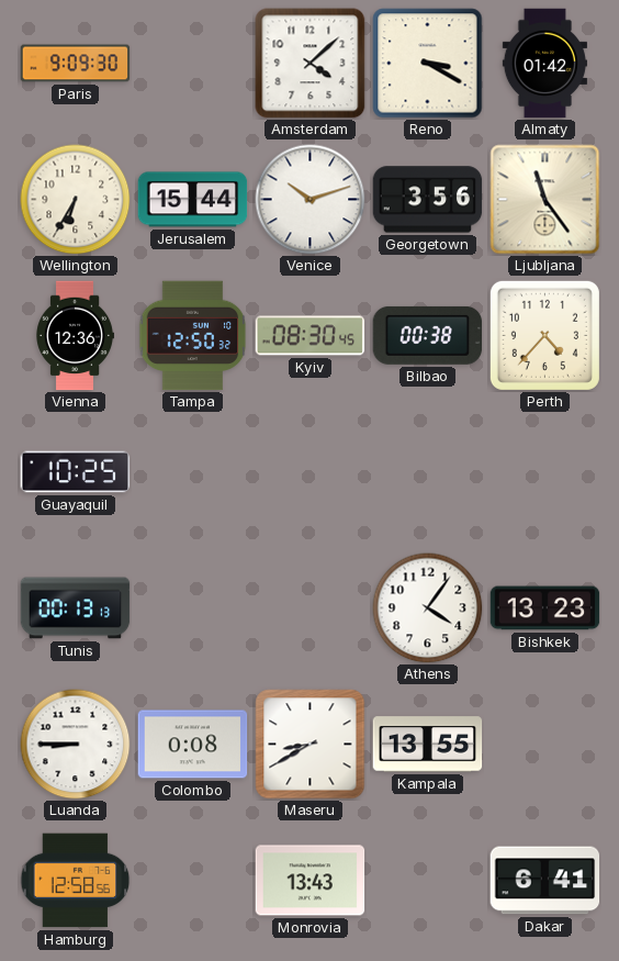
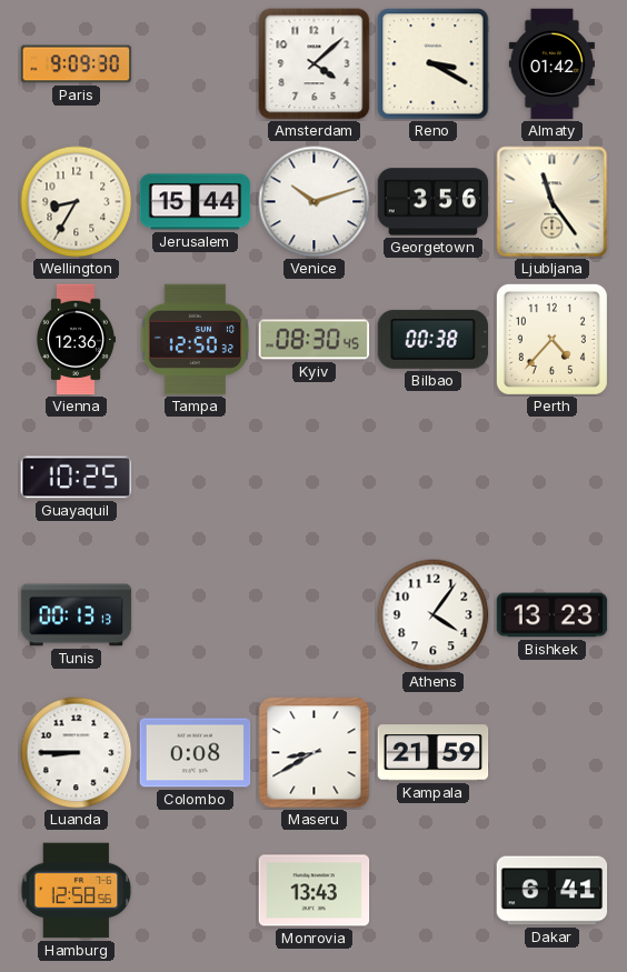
Wellington: 6:35 -> 8:35
Kampala: 13:55 -> 21:59
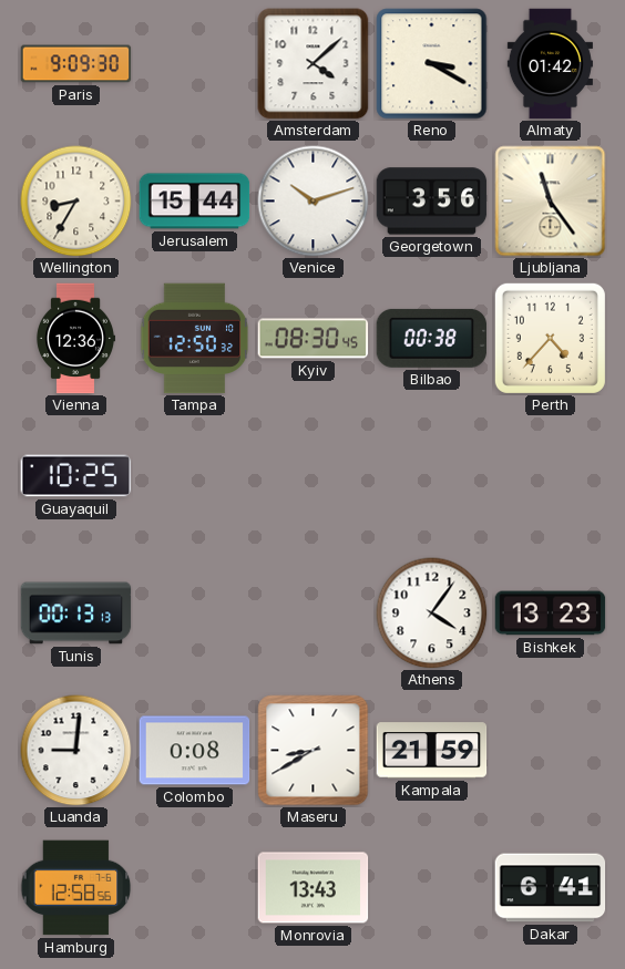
Luanda: 8:45 -> 9:01
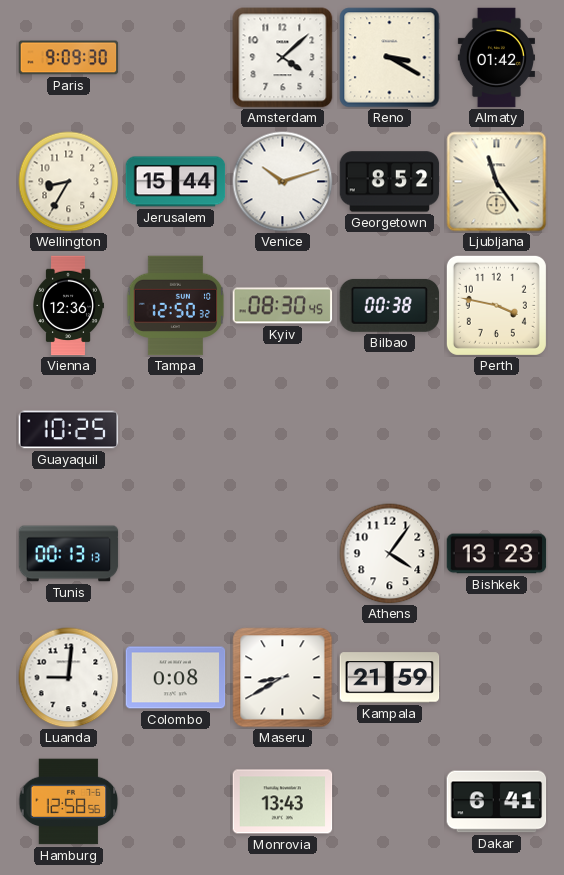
Georgetown: 3:56 -> 8:52
Perth: 4:37 -> 3:47
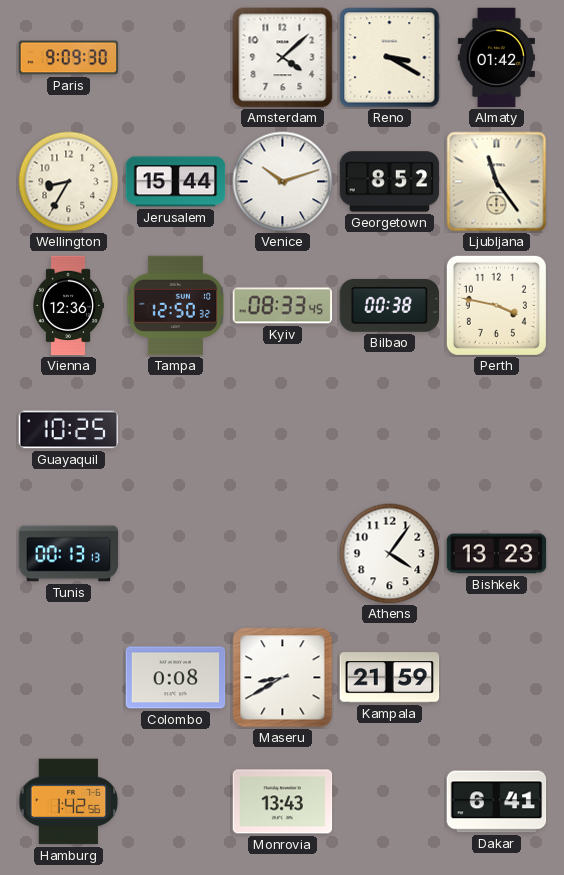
Kyiv: 08:30 -> 08:33
Luanda: 9:01 -> none
Hamburg: 12:58 -> 1:42
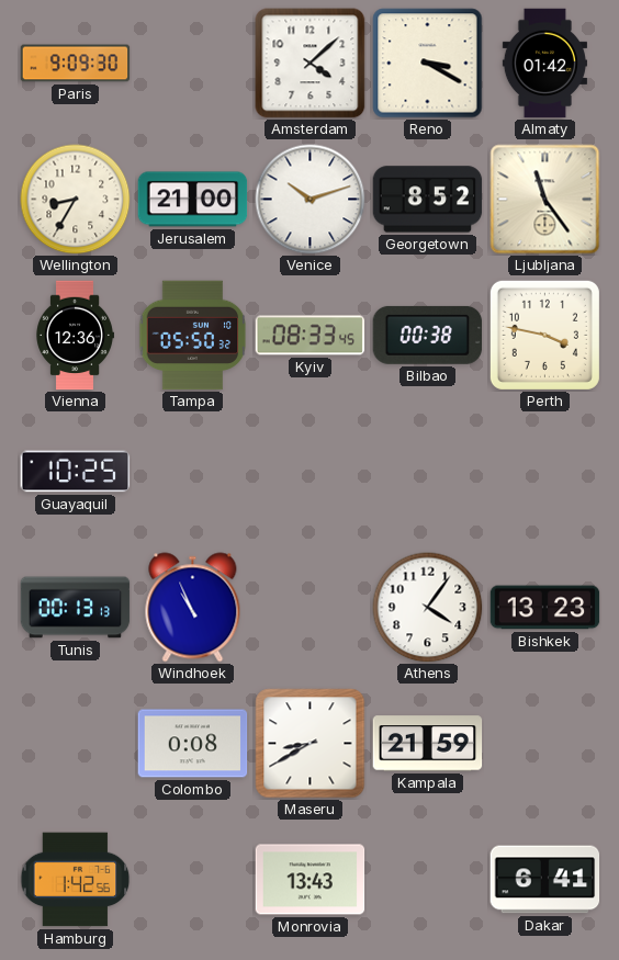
Jerusalem: 15:44 -> 21:00
Tampa: 12:50 -> 05:50
Windhoek: none -> 10:56
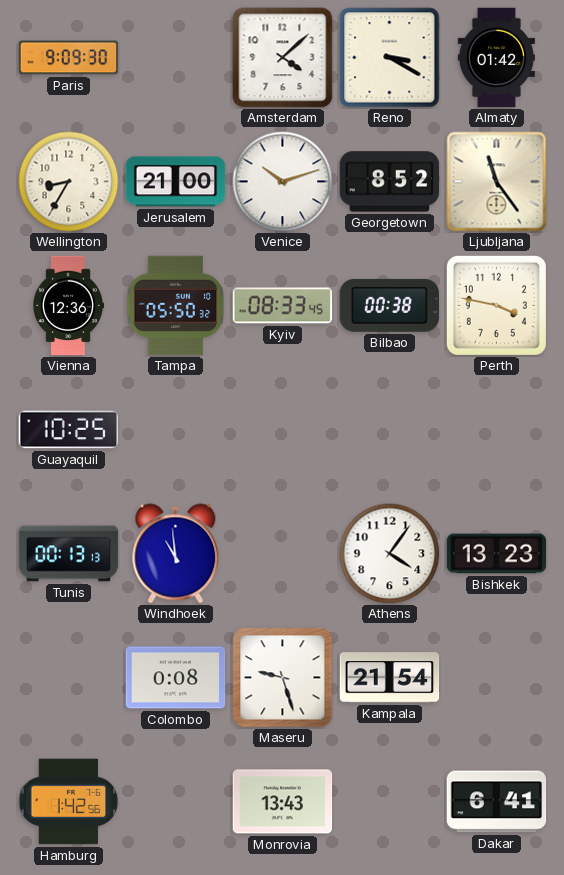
Windhoek: 10:56 -> 10:59
Maseru: 8:40 -> 9:27
Kampala: 21:59 -> 21:54
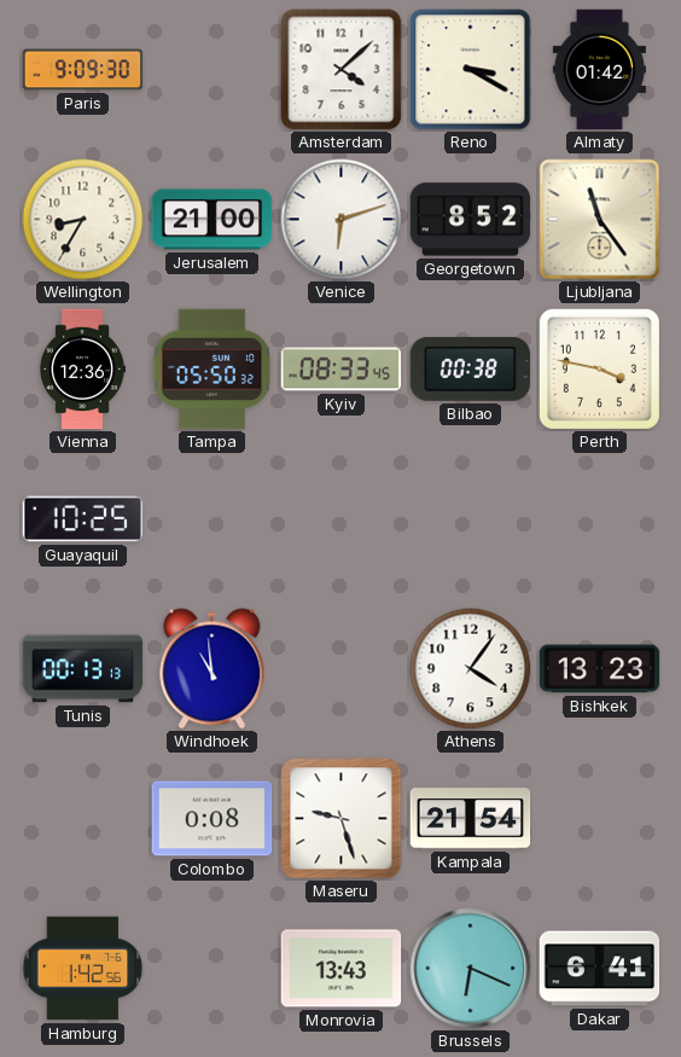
Venice: 10:12 -> 6:12
Brussels: none -> 6:19
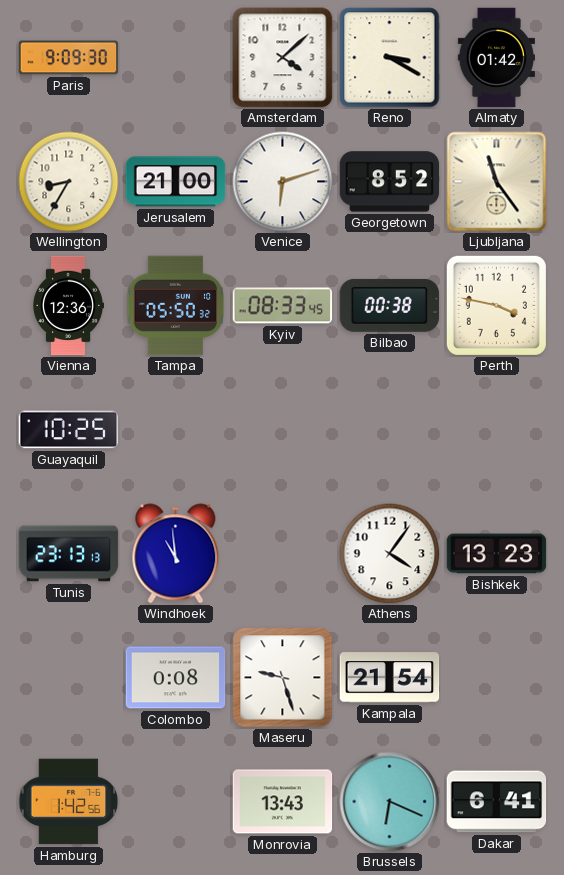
Tunis: 00:13 -> 23:13
